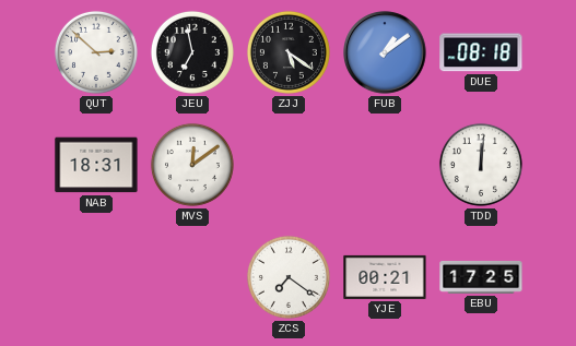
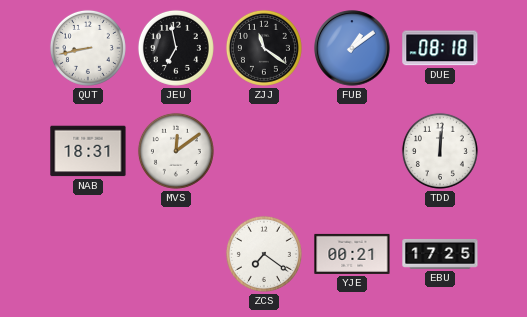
QUT: 2:52 -> 8:43
ZJJ: 5:21 -> 11:21
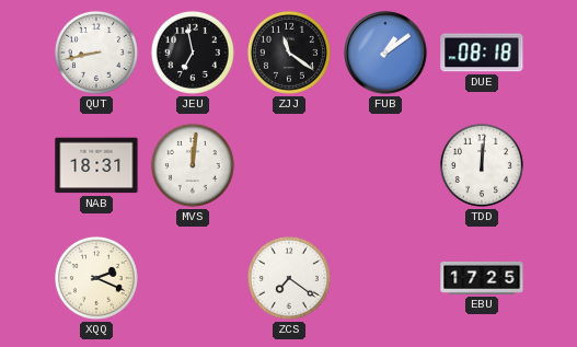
MVS: 12:09 -> 12:01
XQQ: none -> 2:19
YJE: 00:21 -> none
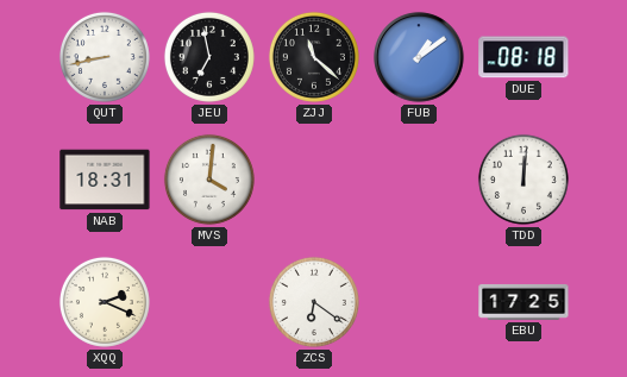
ZJJ: 11:21 -> 11:22
MVS: 12:01 -> 4:01
ZCS: 7:21 -> 6:21
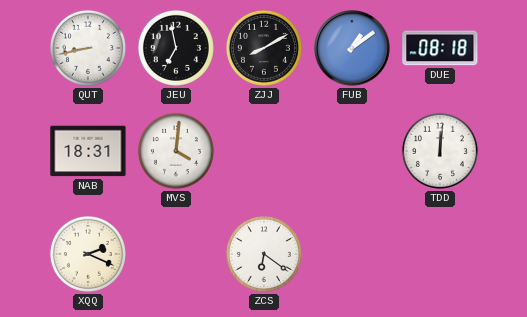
ZJJ: 11:22 -> 8:10
EBU: 17:25 -> none
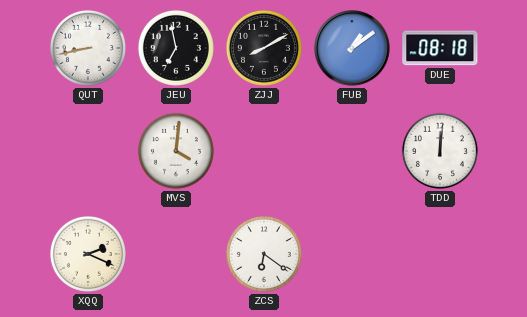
NAB: 18:31 -> none
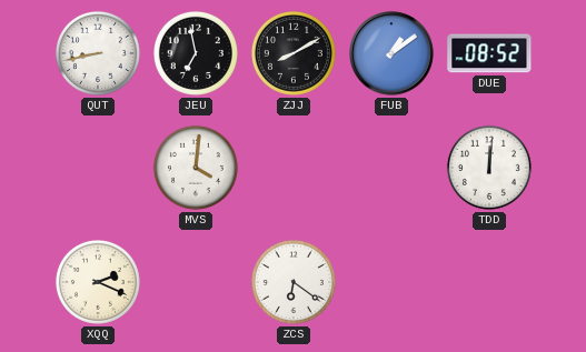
DUE: 08:18 -> 08:52
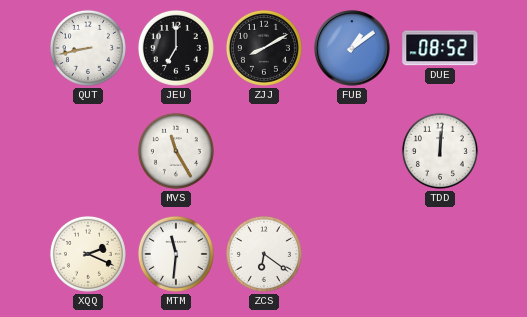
JEU: 6:58 -> 7:00
MVS: 4:01 -> 11:25
MTM: none -> 11:31
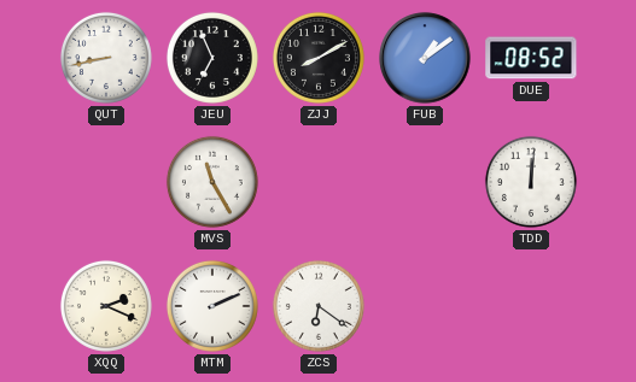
JEU: 7:00 -> 6:56
MTM: 11:31 -> 2:11
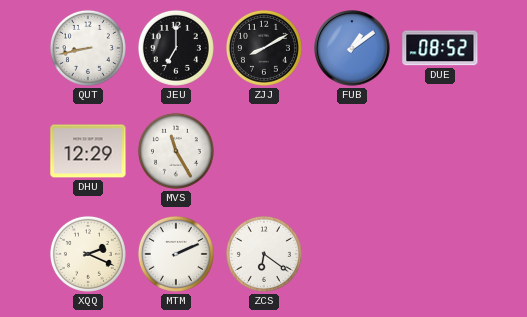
JEU: 6:56 -> 7:00
DHU: none -> 12:29
TDD: 12:01 -> none
